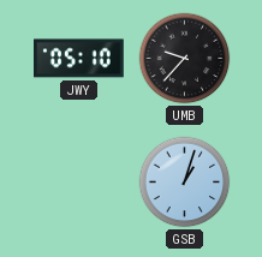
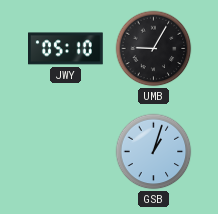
UMB: 9:37 -> 9:05
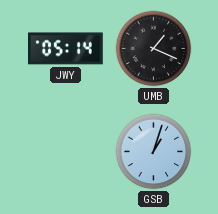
JWY: 05:10 -> 05:14
UMB: 9:05 -> 1:19
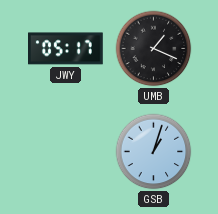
JWY: 05:14 -> 05:17
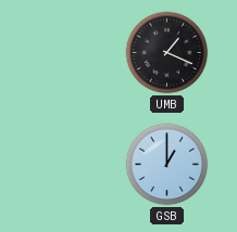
JWY: 05:17 -> none
GSB: 1:03 -> 1:00
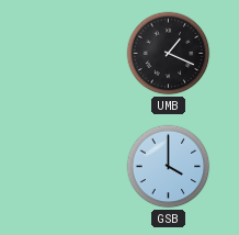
GSB: 1:00 -> 4:00
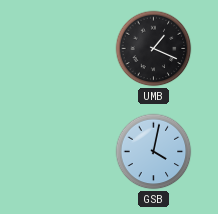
GSB: 4:00 -> 4:02
